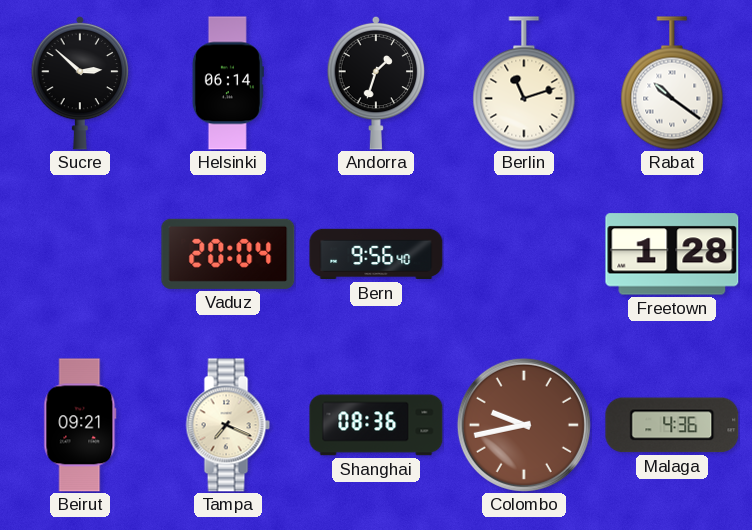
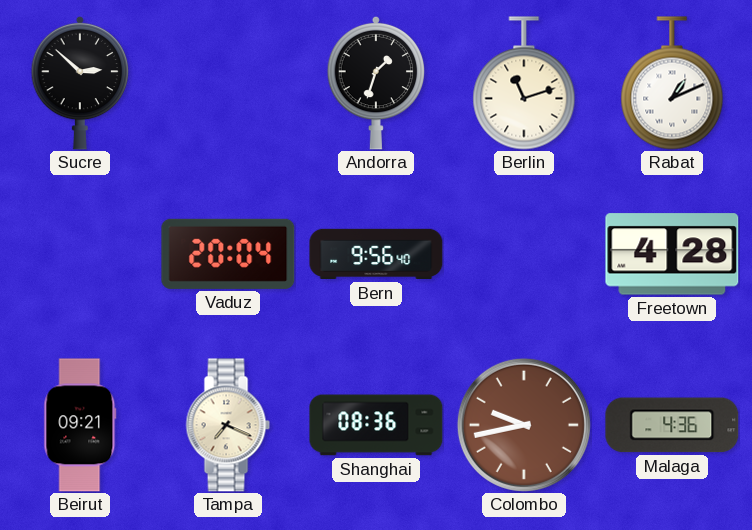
Helsinki: 06:14 -> none
Rabat: 10:21 -> 1:11
Freetown: 1:28 -> 4:28
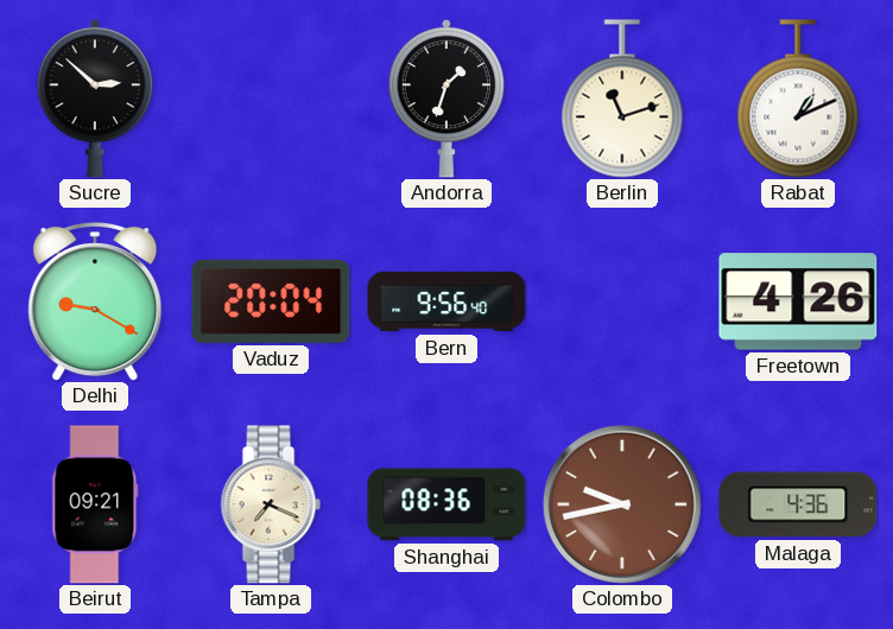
Delhi: none -> 9:20
Freetown: 4:28 -> 4:26
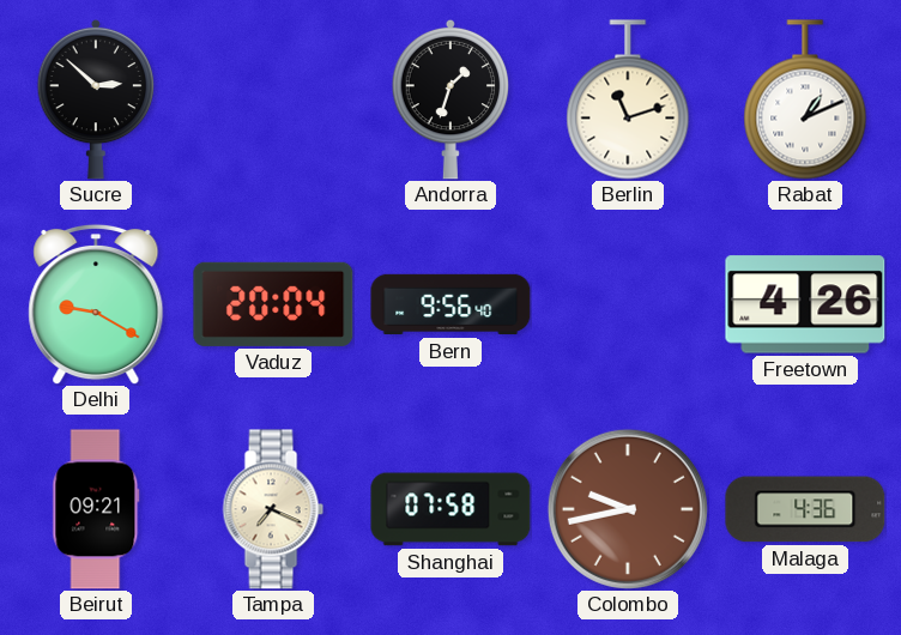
Shanghai: 08:36 -> 07:58
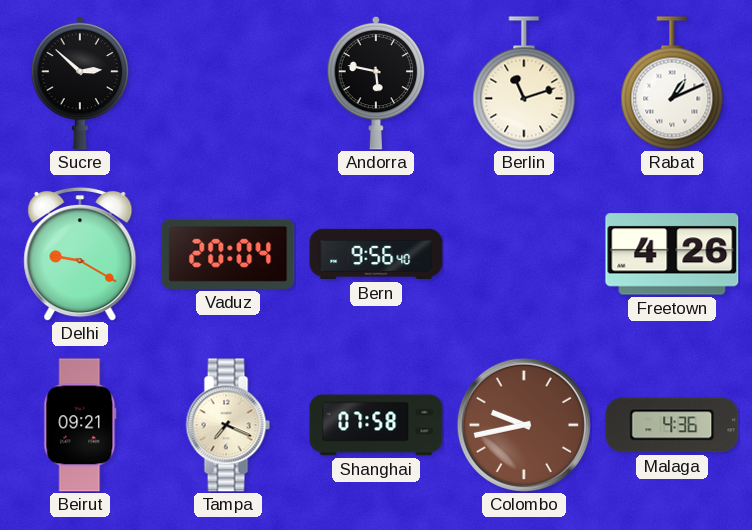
Andorra: 1:33 -> 5:47
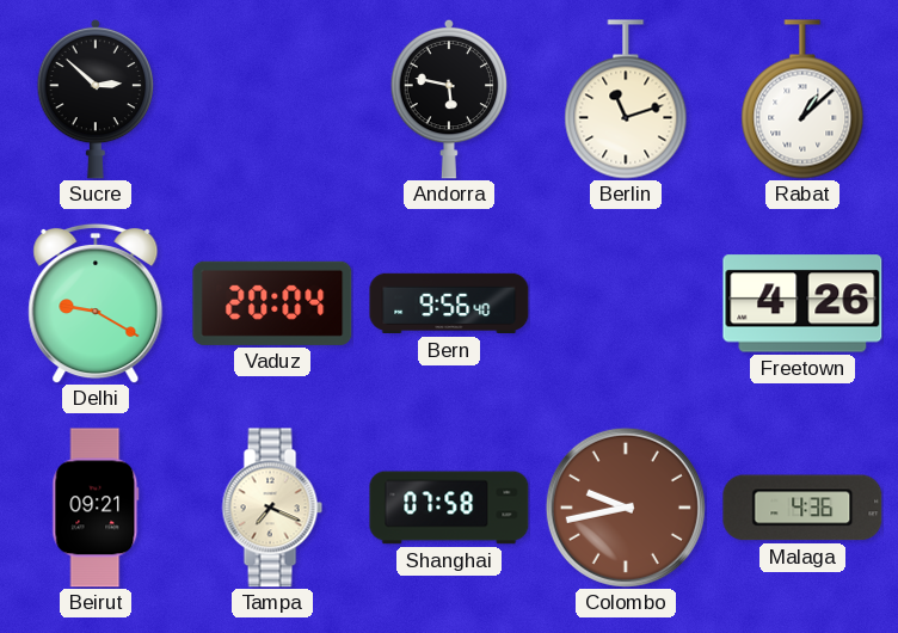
Rabat: 1:11 -> 1:08
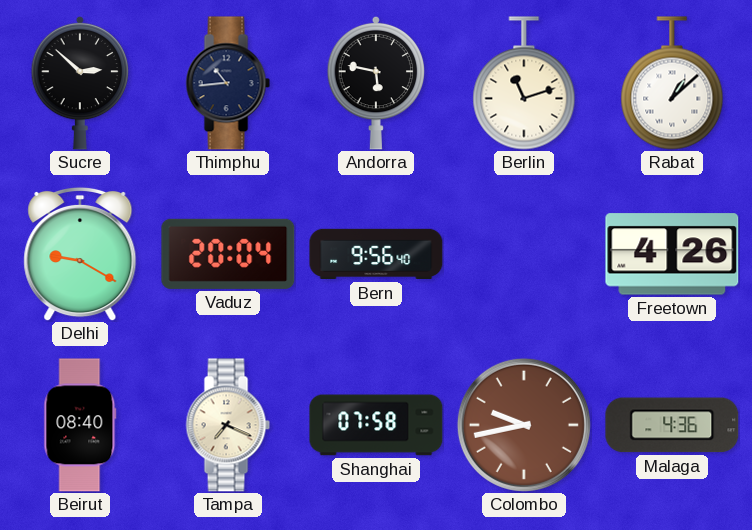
Thimphu: none -> 10:44
Beirut: 09:21 -> 08:40
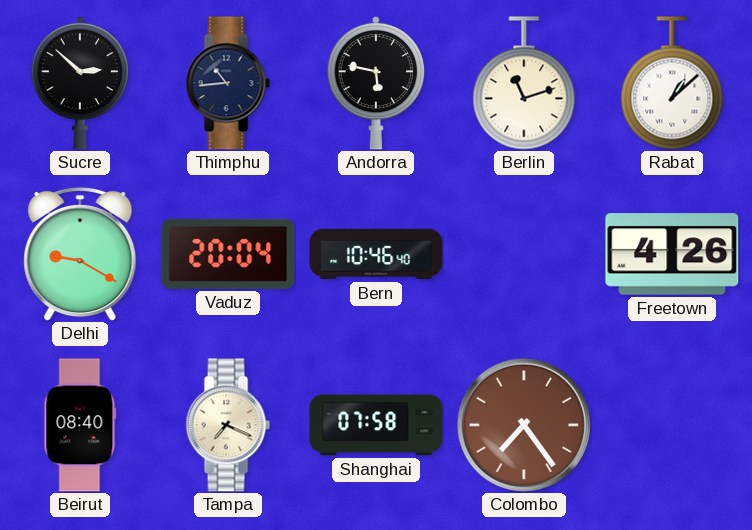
Bern: 9:56 -> 10:46
Colombo: 9:43 -> 7:24
Malaga: 4:36 -> none
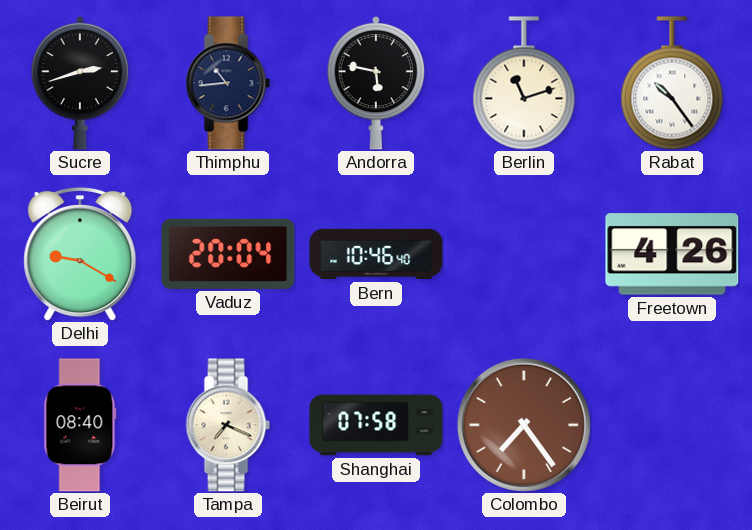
Sucre: 2:52 -> 2:42
Rabat: 1:08 -> 10:24
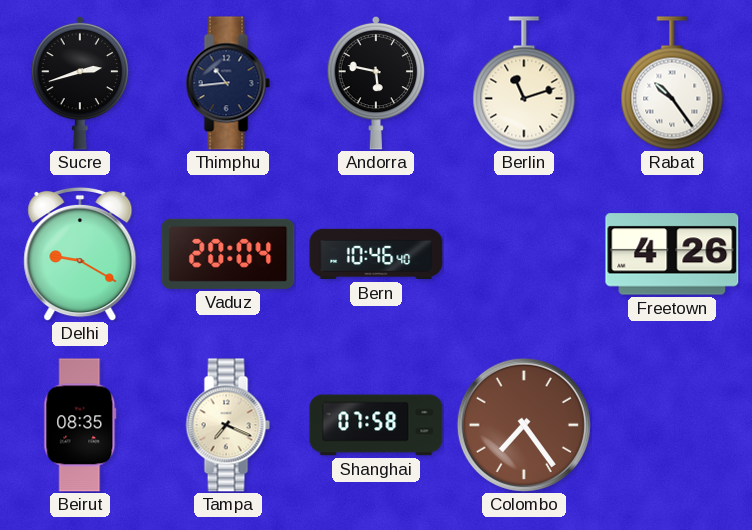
Beirut: 08:40 -> 08:35
